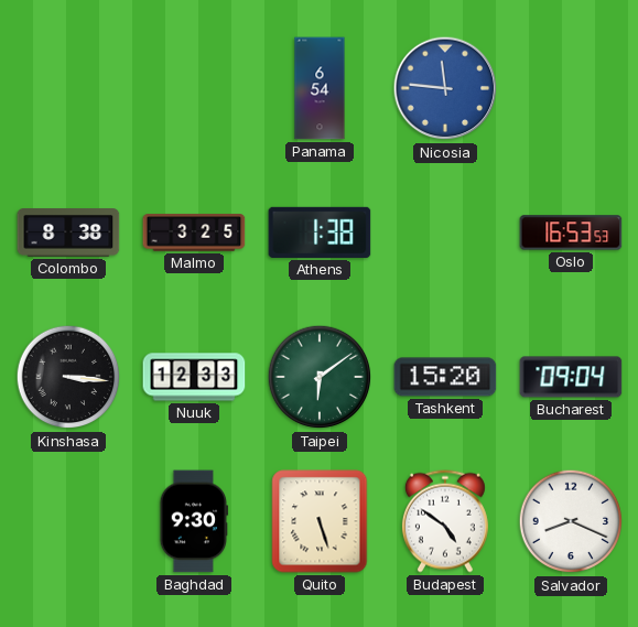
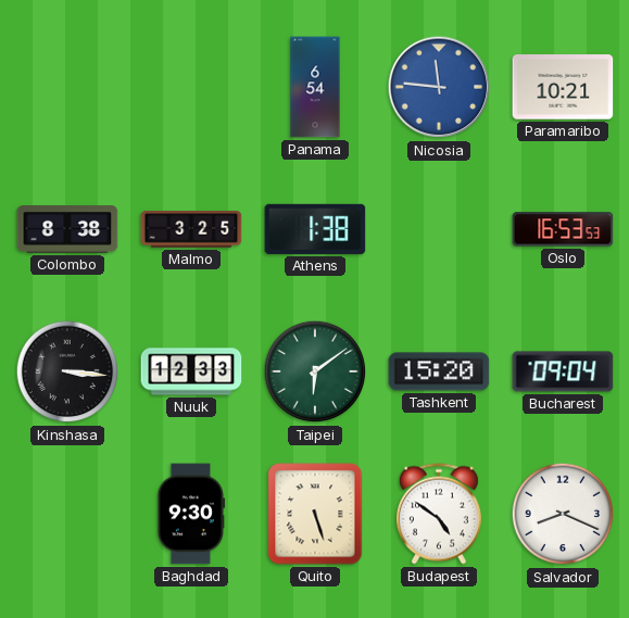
Paramaribo: none -> 10:21
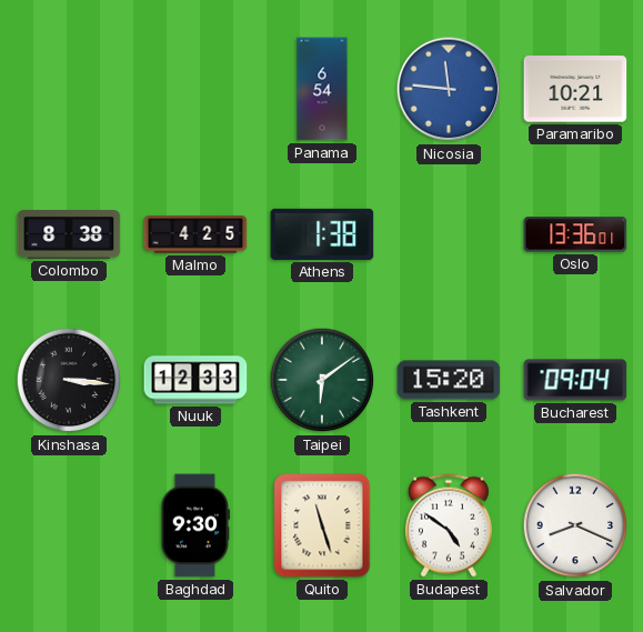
Malmo: 3:25 -> 4:25
Oslo: 16:53 -> 13:36
Quito: 5:27 -> 11:27
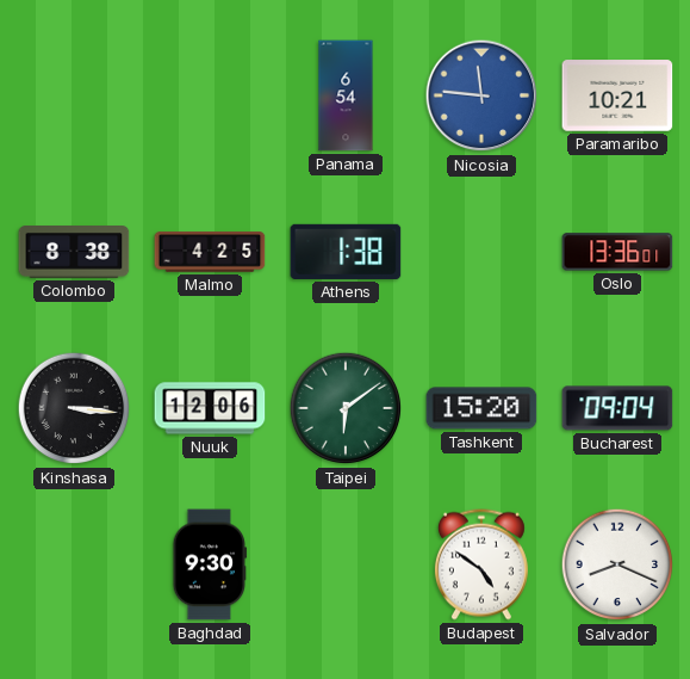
Nuuk: 12:33 -> 12:06
Quito: 11:27 -> none
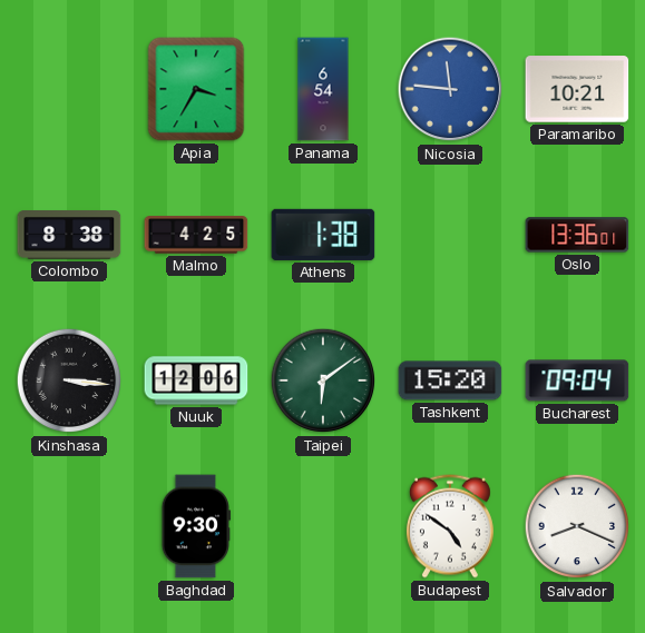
Apia: none -> 3:35
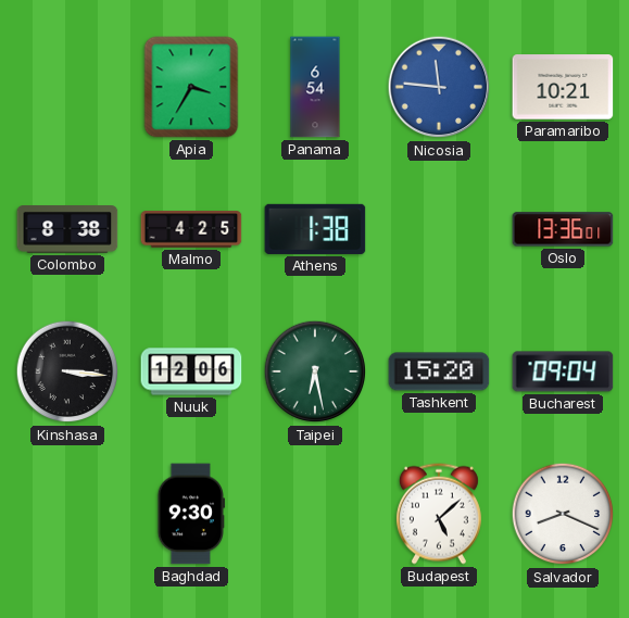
Taipei: 6:09 -> 6:28
Budapest: 4:51 -> 5:08
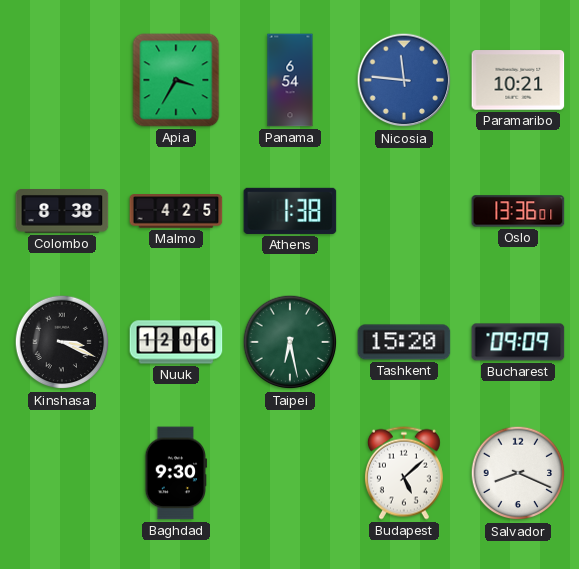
Kinshasa: 3:16 -> 3:19
Bucharest: 09:04 -> 09:09
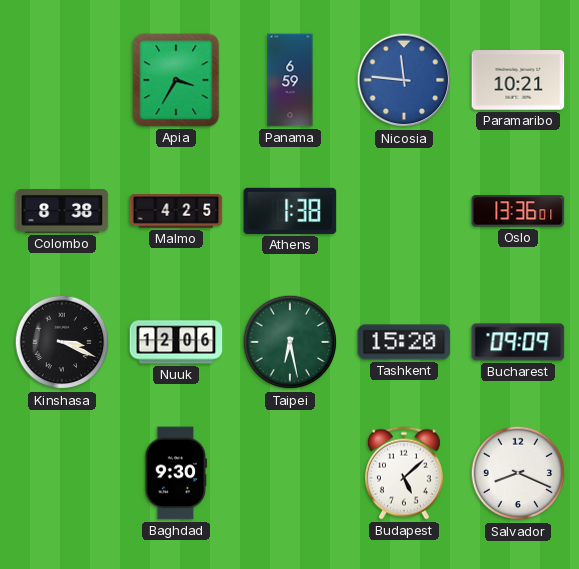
Panama: 6:54 -> 6:59
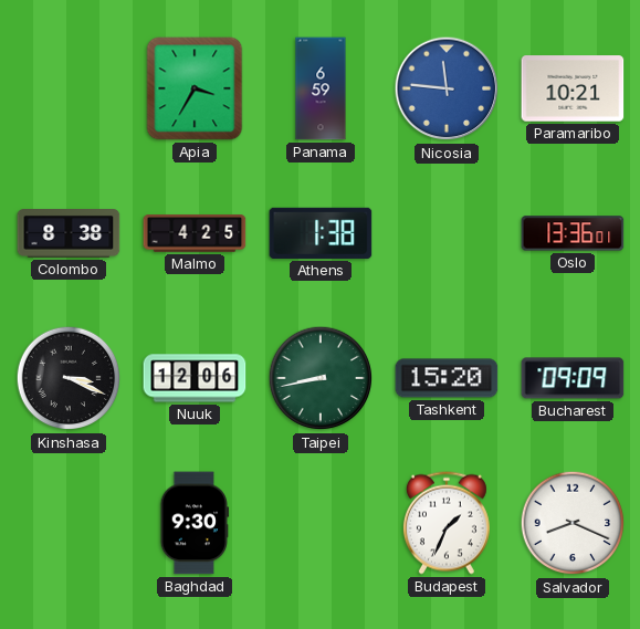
Taipei: 6:28 -> 8:43
Budapest: 5:08 -> 1:34
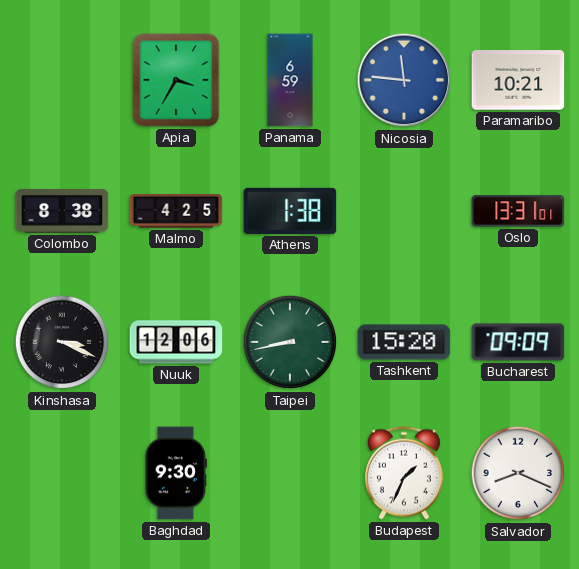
Oslo: 13:36 -> 13:31
